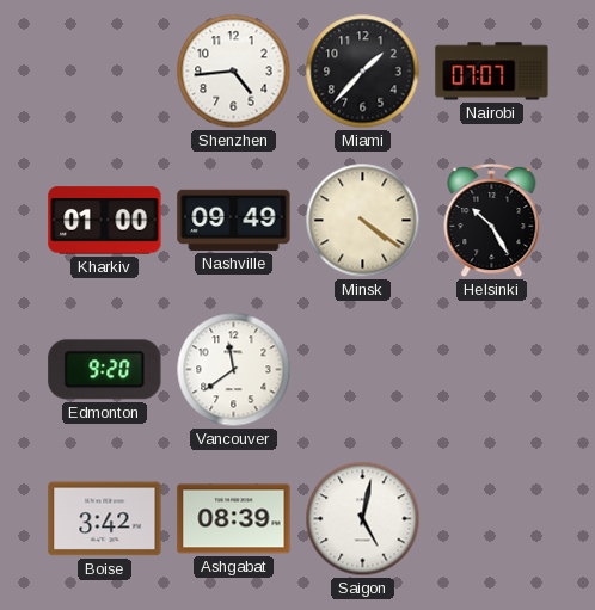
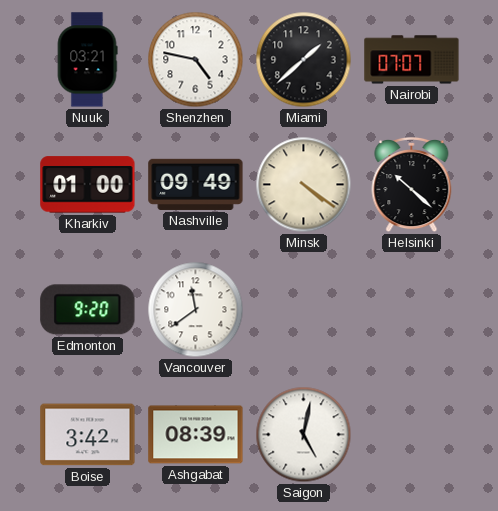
Nuuk: none -> 03:21
Shenzhen: 4:44 -> 4:47
Miami: 1:37 -> 1:38
Helsinki: 10:25 -> 10:22
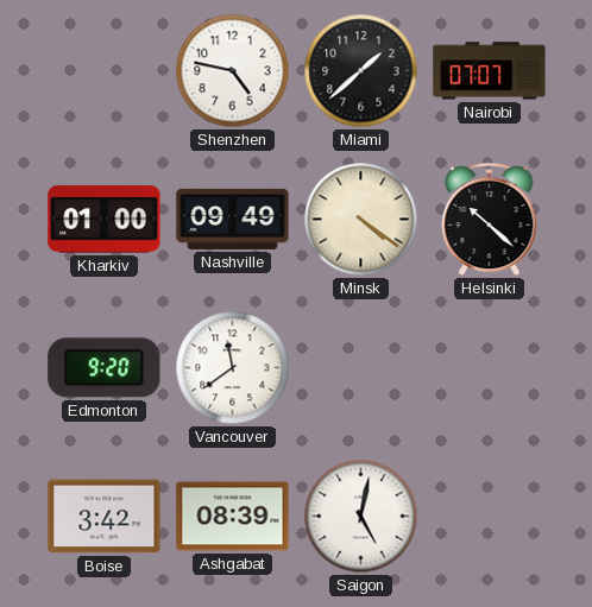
Nuuk: 03:21 -> none
